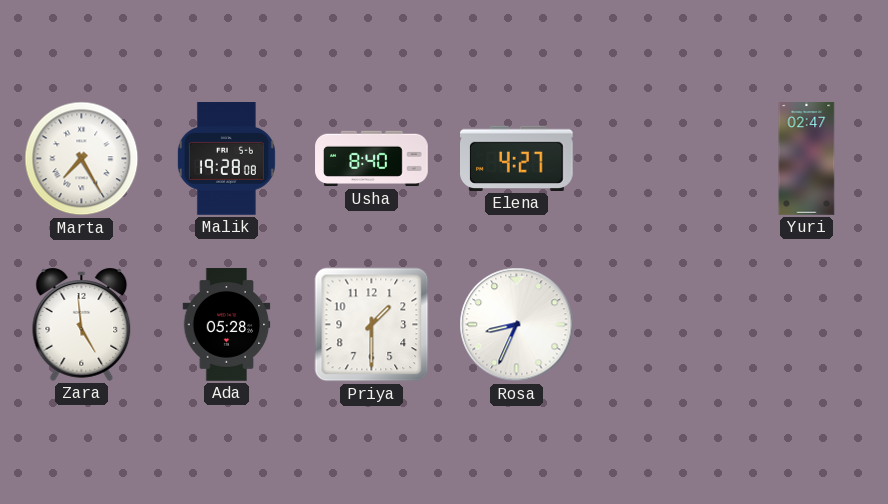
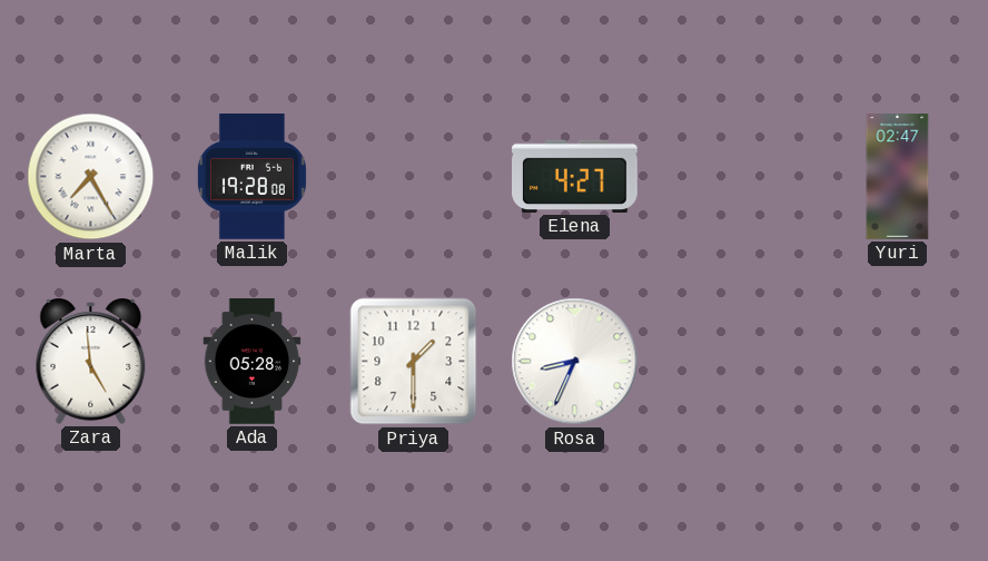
Usha: 8:40 -> none
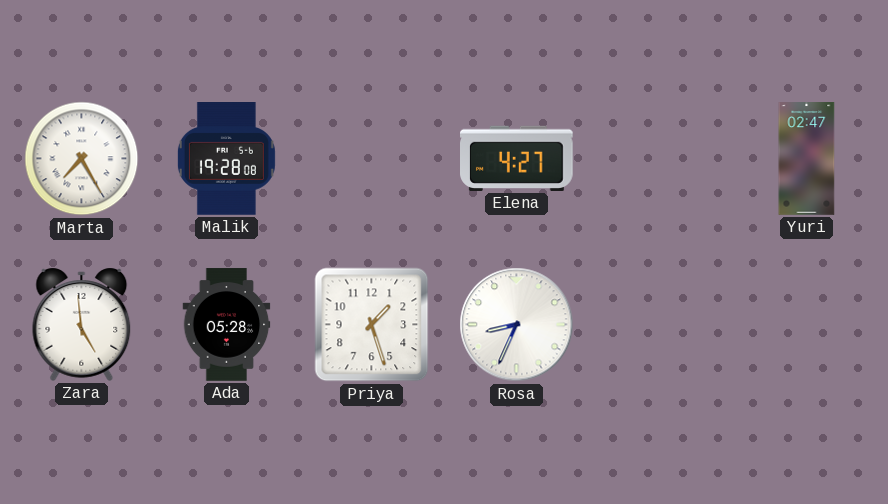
Priya: 1:30 -> 1:27
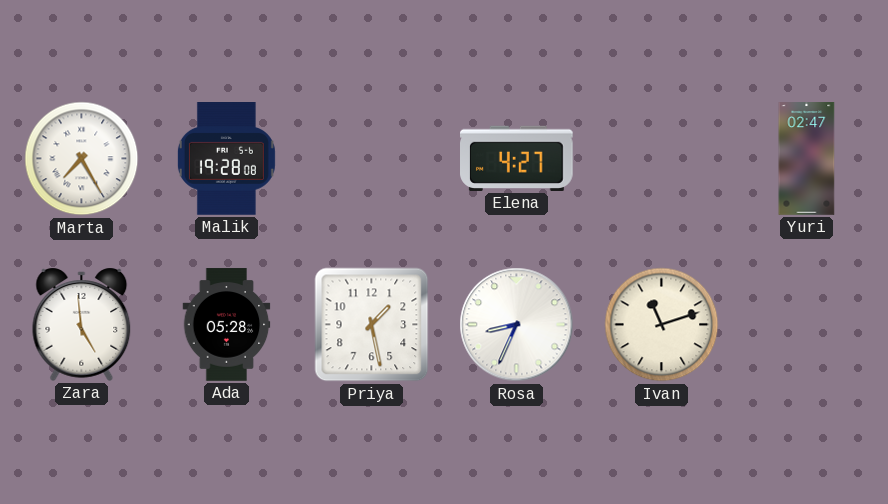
Priya: 1:27 -> 1:28
Ivan: none -> 11:12
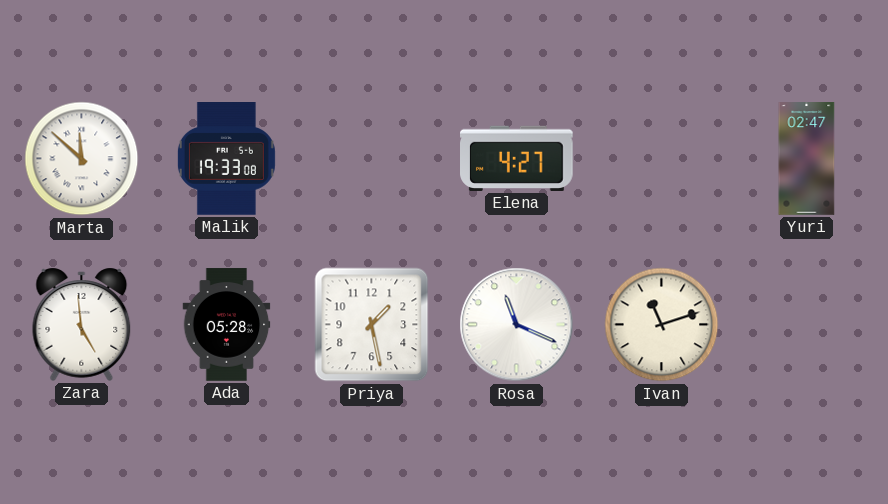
Marta: 7:25 -> 11:52
Malik: 19:28 -> 19:33
Rosa: 8:34 -> 11:19
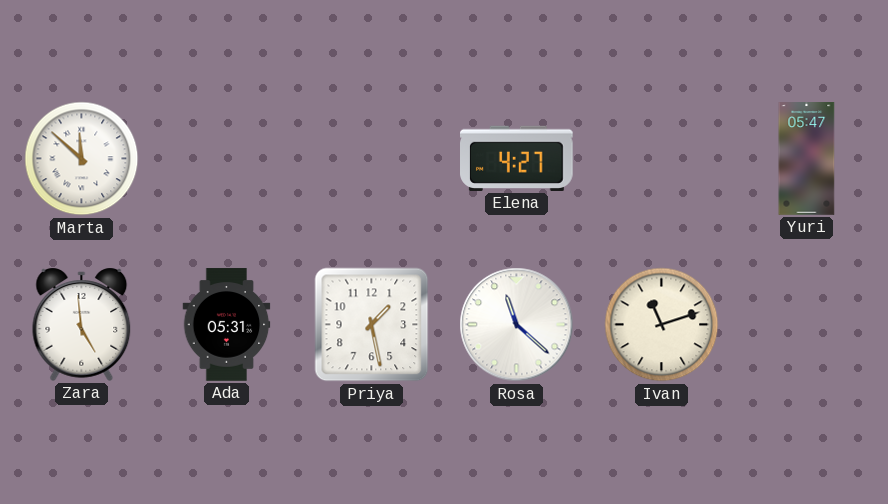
Malik: 19:33 -> none
Yuri: 02:47 -> 05:47
Ada: 05:28 -> 05:31
Rosa: 11:19 -> 11:22
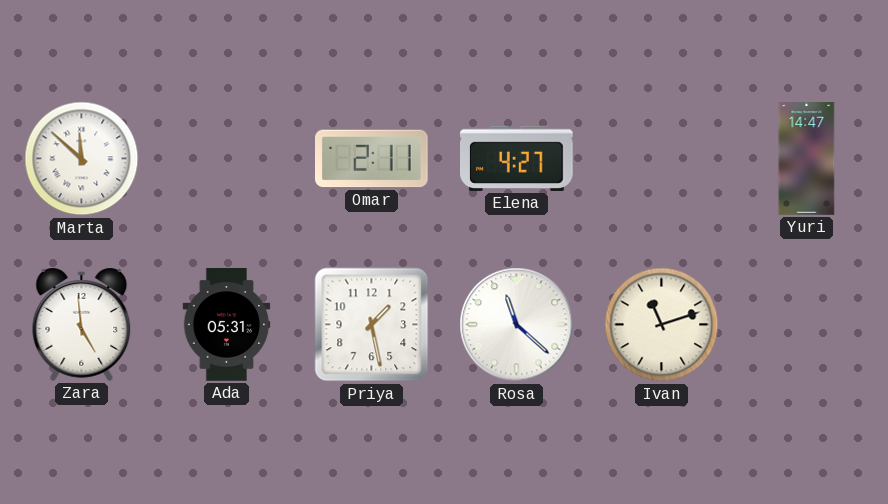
Omar: none -> 2:11
Yuri: 05:47 -> 14:47
